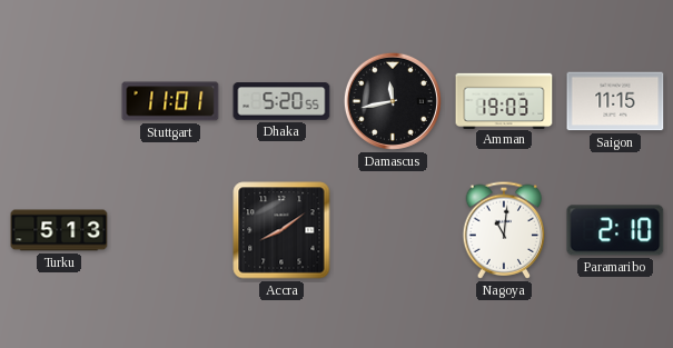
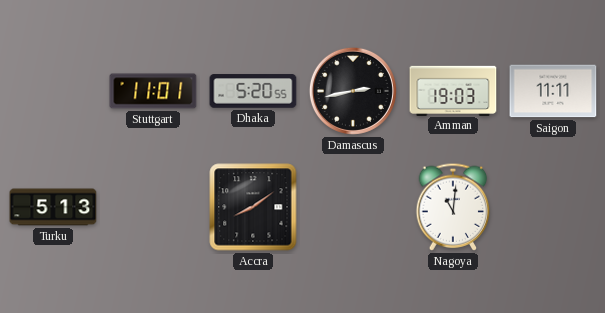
Damascus: 11:43 -> 2:43
Saigon: 11:15 -> 11:11
Paramaribo: 2:10 -> none
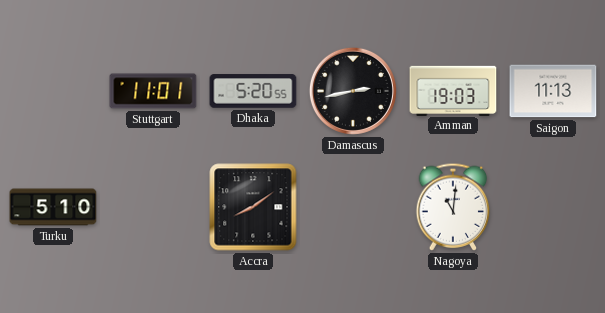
Saigon: 11:11 -> 11:13
Turku: 5:13 -> 5:10
